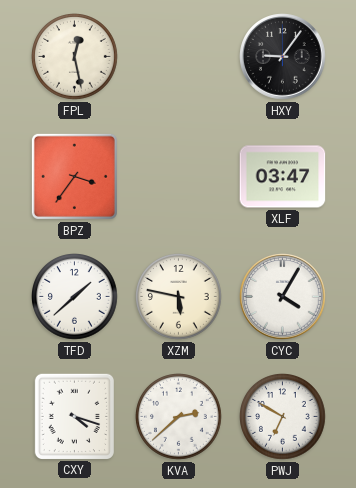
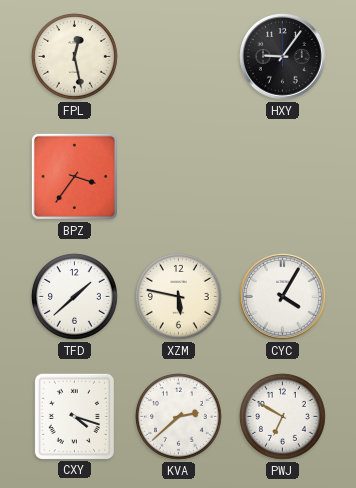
XLF: 03:47 -> none
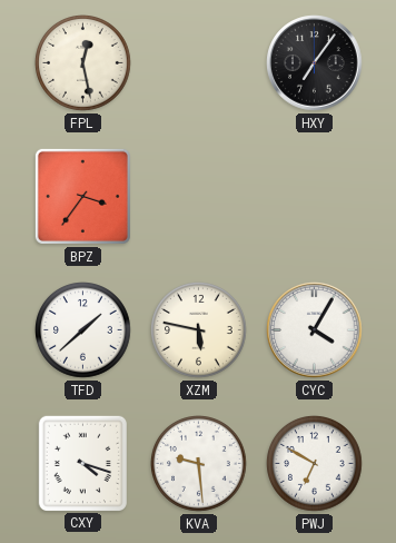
HXY: 9:06 -> 7:06
KVA: 2:38 -> 9:29
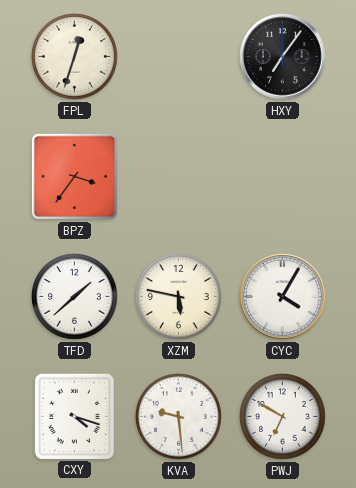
FPL: 12:28 -> 12:33
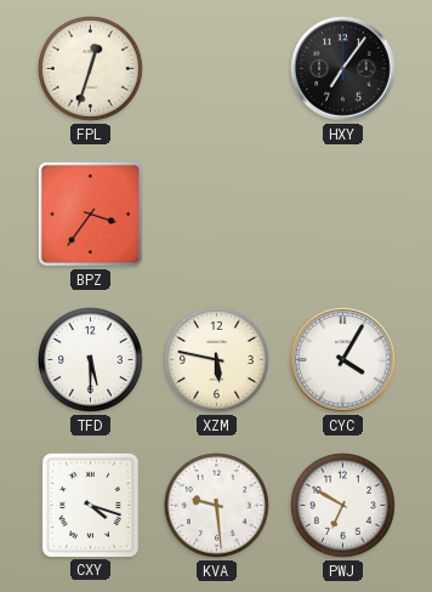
TFD: 1:38 -> 5:30
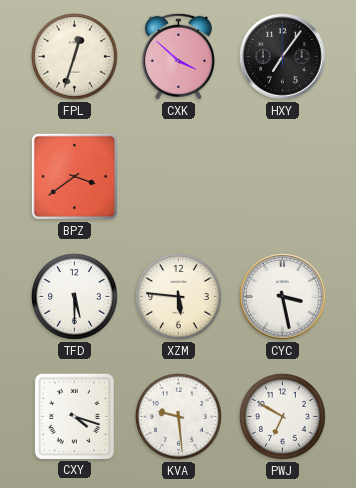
CXK: none -> 3:52
BPZ: 3:36 -> 3:39
XZM: 5:47 -> 5:46
CYC: 4:05 -> 3:28
